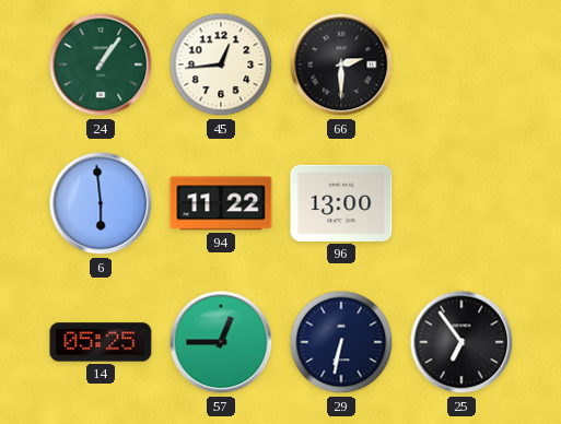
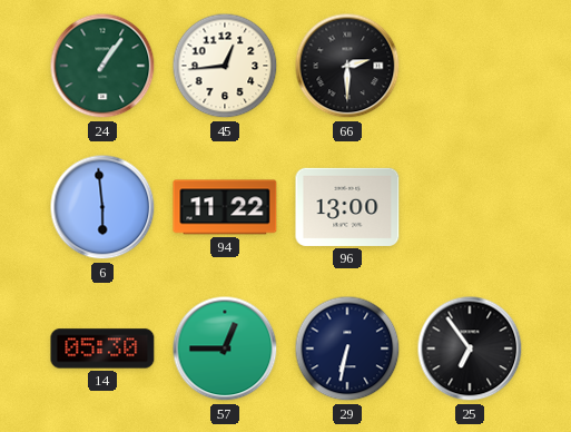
14: 05:25 -> 05:30
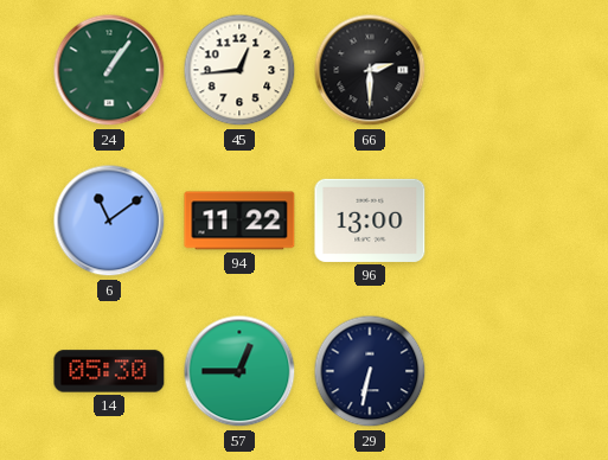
6: 5:59 -> 11:09
25: 6:54 -> none
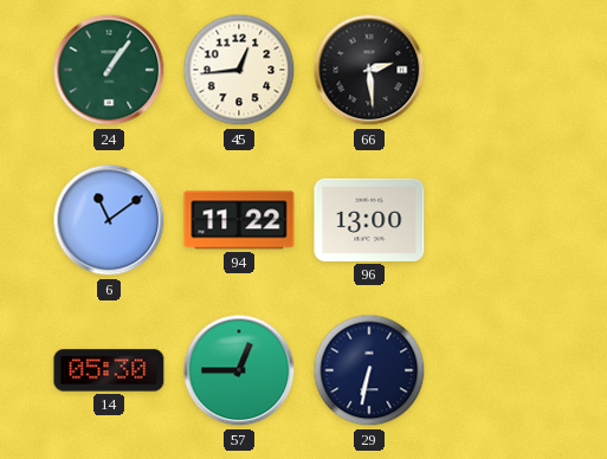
66: 2:30 -> 2:29
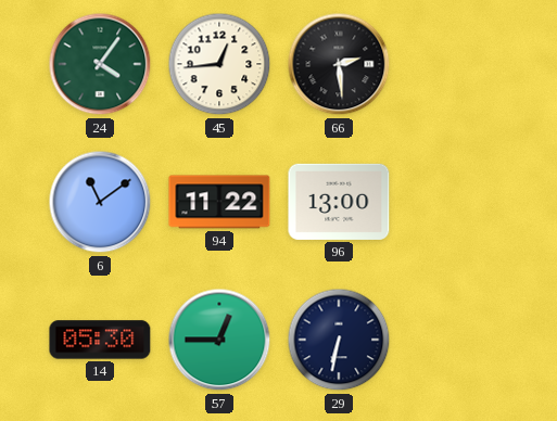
24: 1:06 -> 4:06
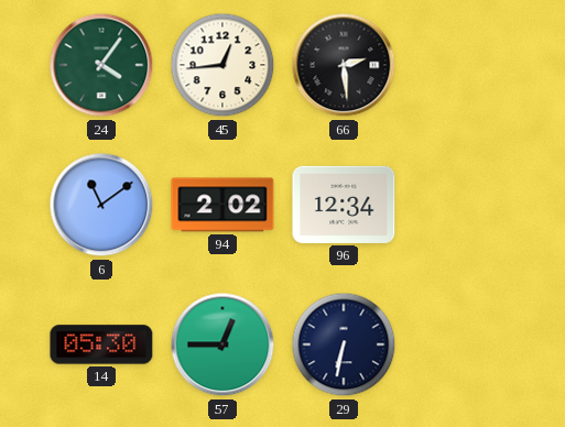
94: 11:22 -> 2:02
96: 13:00 -> 12:34
